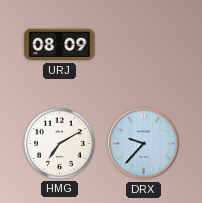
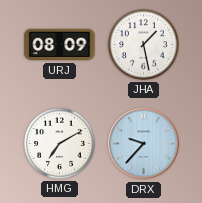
JHA: none -> 1:28
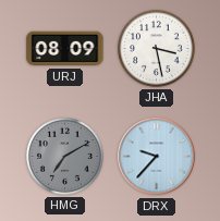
JHA: 1:28 -> 3:28
HMG dial: white -> grey
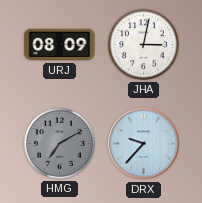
JHA: 3:28 -> 3:02
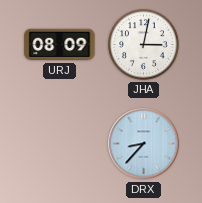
HMG: 7:10 -> none
DRX: 9:37 -> 8:37
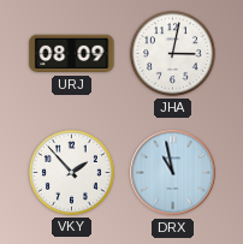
VKY: none -> 1:53
DRX: 8:37 -> 10:58
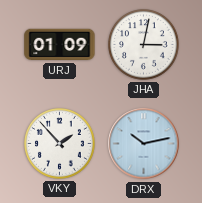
URJ: 08:09 -> 01:09
DRX: 10:58 -> 10:13
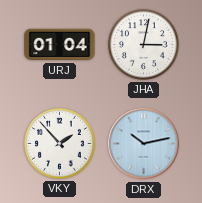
URJ: 01:09 -> 01:04
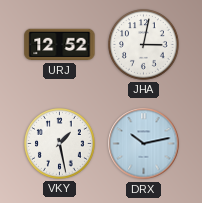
URJ: 01:04 -> 12:52
VKY: 1:53 -> 1:28
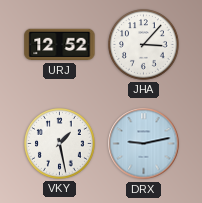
JHA: 3:02 -> 3:07
DRX: 10:13 -> 9:13
